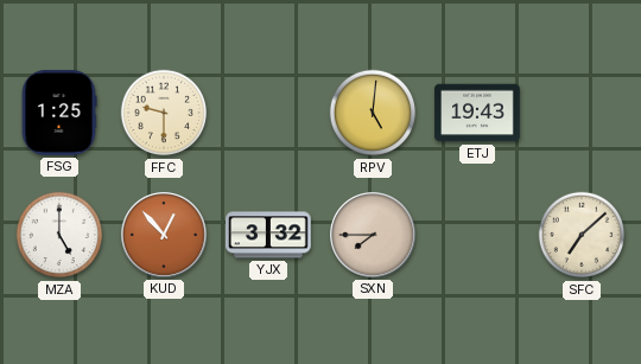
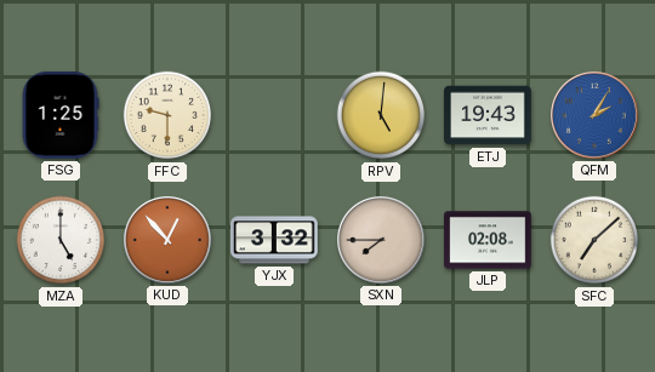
QFM: none -> 2:05
JLP: none -> 02:08
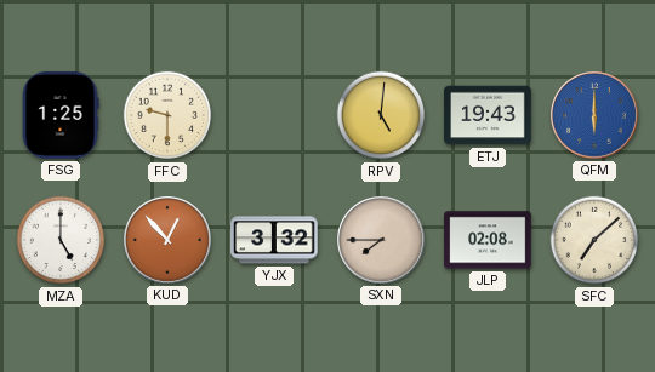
QFM: 2:05 -> 6:00
